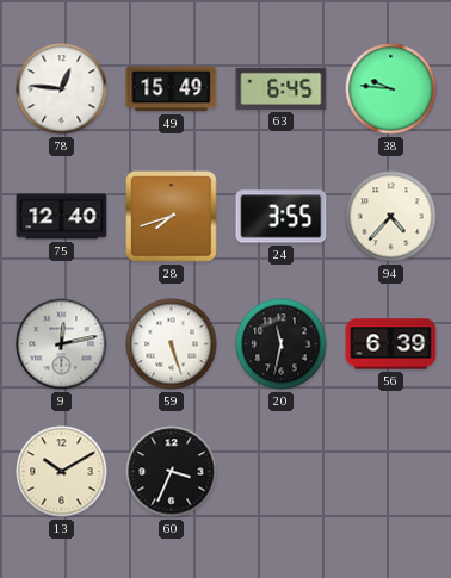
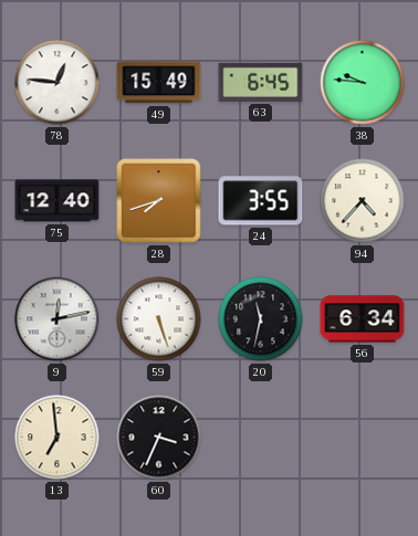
56: 6:39 -> 6:34
13: 10:10 -> 6:59
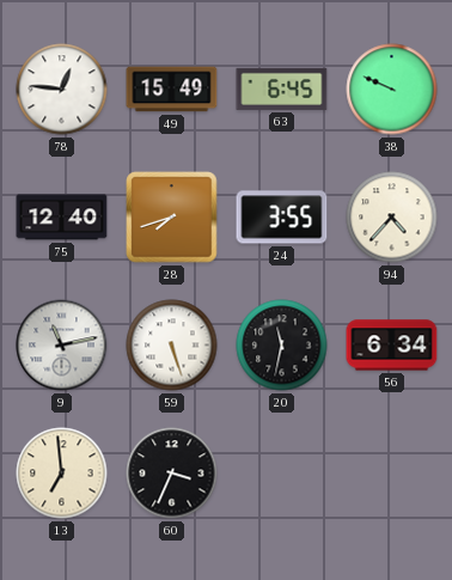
38: 9:46 -> 9:49
9: 12:13 -> 11:13
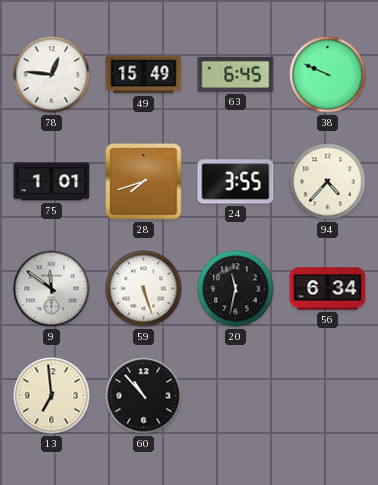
75: 12:40 -> 1:01
9: 11:13 -> 11:51
60: 3:34 -> 10:53
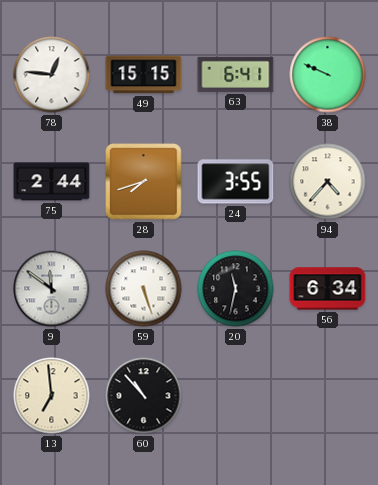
49: 15:49 -> 15:15
63: 6:45 -> 6:41
75: 1:01 -> 2:44
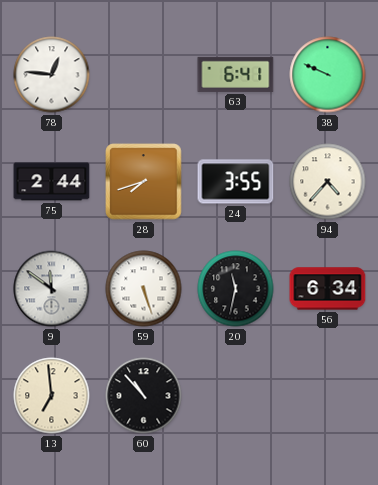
49: 15:15 -> none
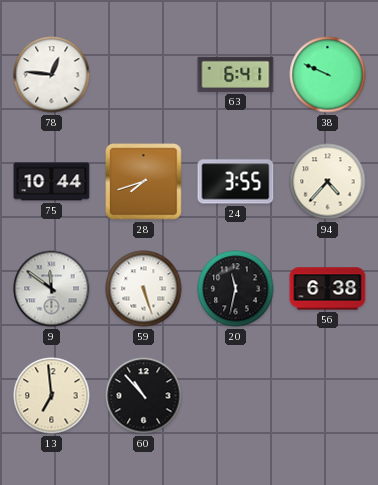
75: 2:44 -> 10:44
56: 6:34 -> 6:38
